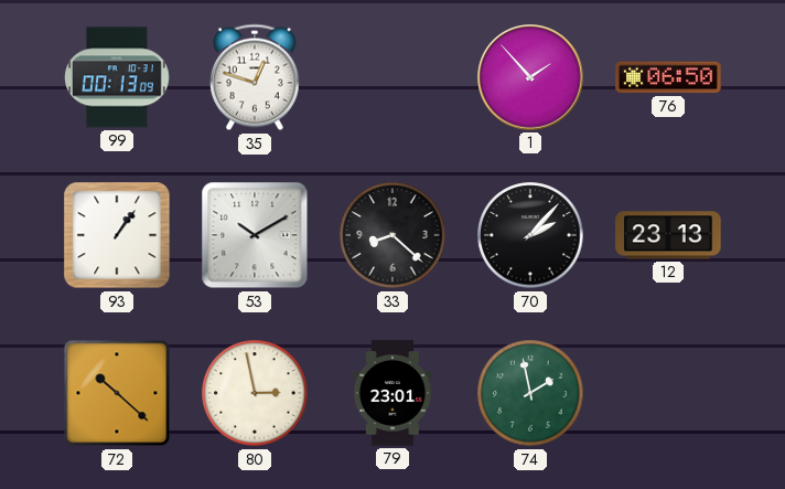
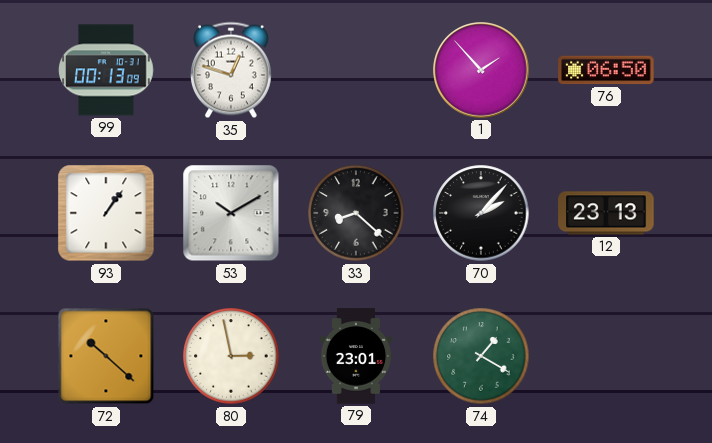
74: 1:58 -> 1:20
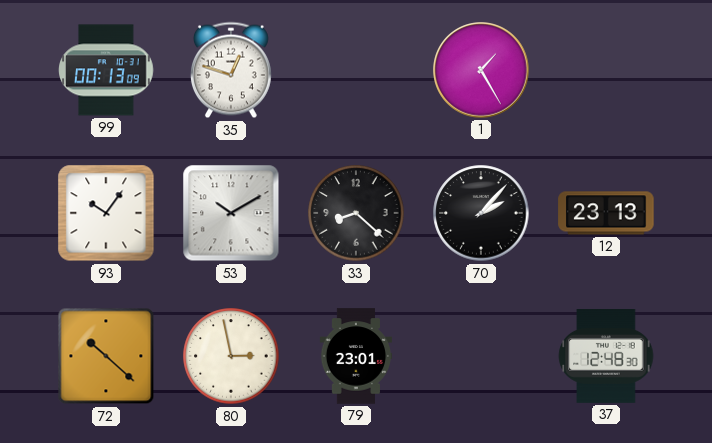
1: 1:53 -> 1:25
76: 06:50 -> none
93: 1:06 -> 10:06
74: 1:20 -> none
37: none -> 12:48
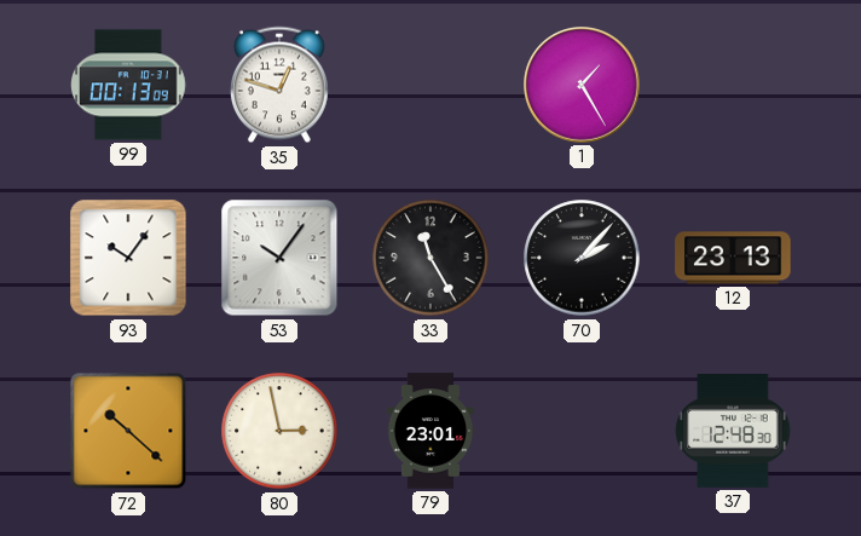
53: 10:10 -> 10:06
33: 8:22 -> 11:25
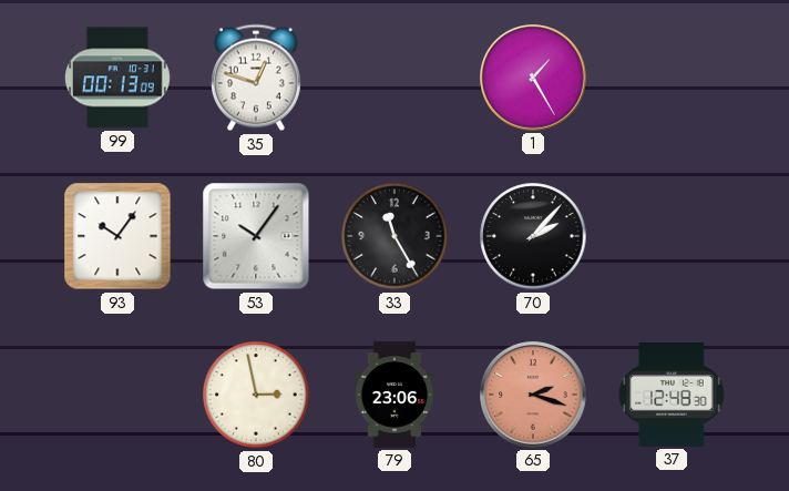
12: 23:13 -> none
72: 10:22 -> none
79: 23:01 -> 23:06
65: none -> 2:18
